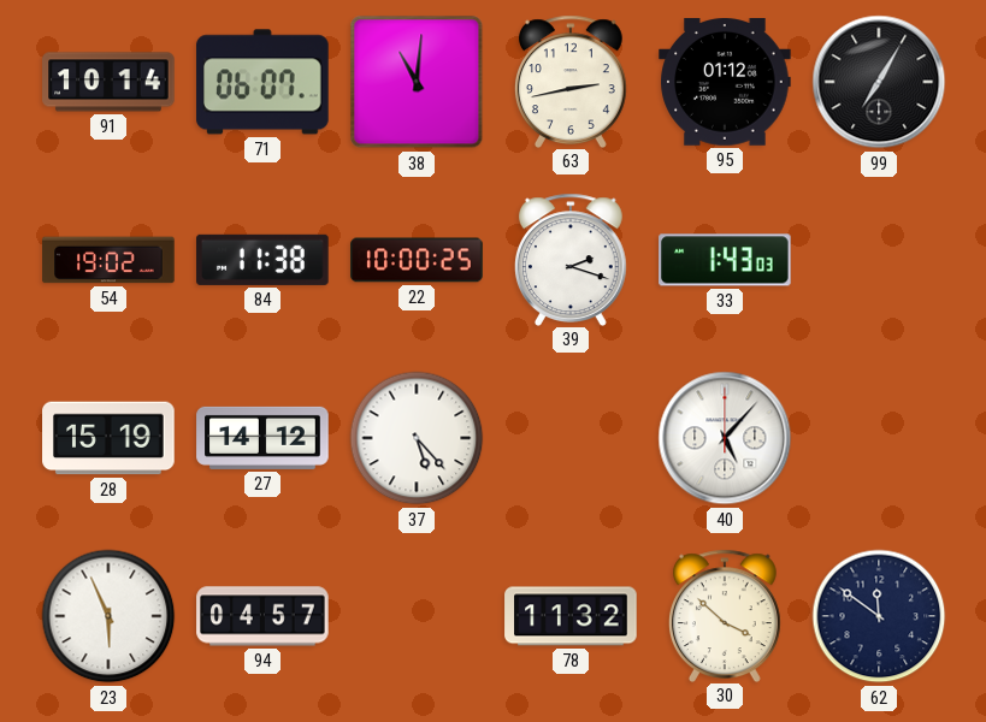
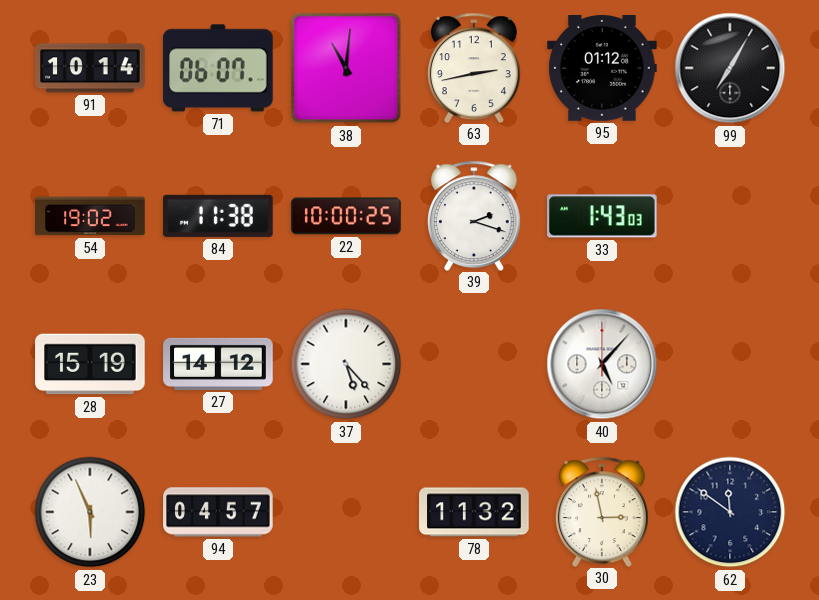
30: 3:52 -> 2:58
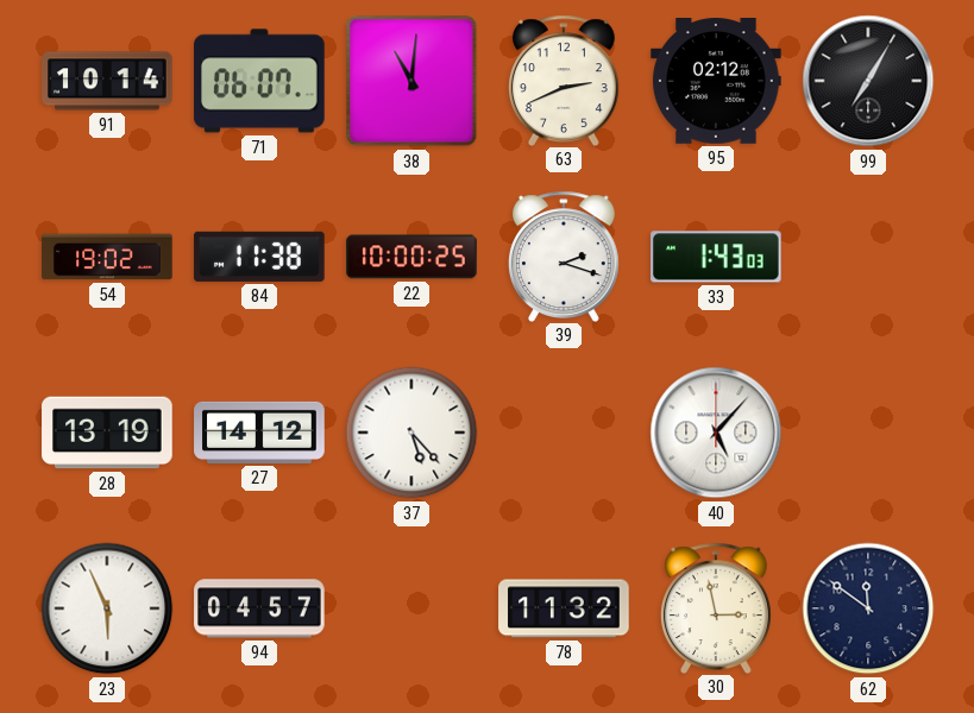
63: 2:43 -> 2:41
95: 01:12 -> 02:12
28: 15:19 -> 13:19
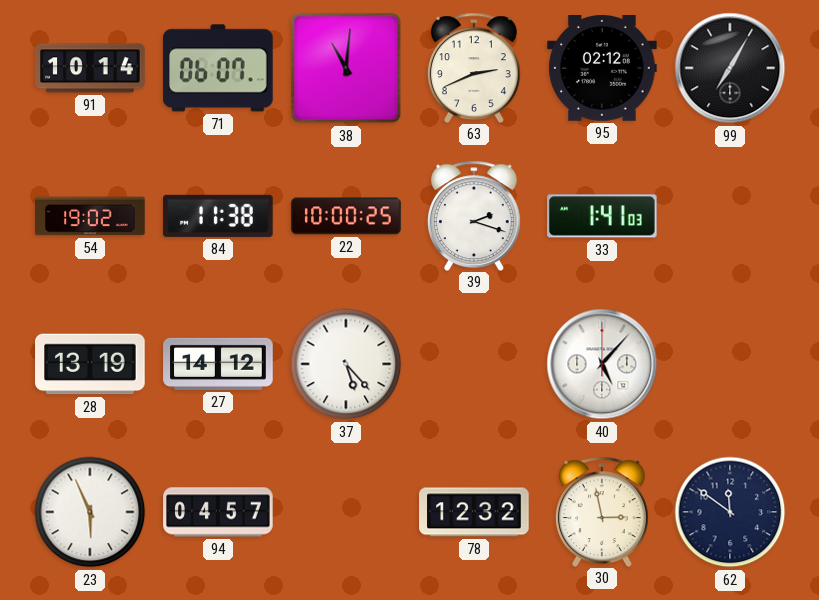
33: 1:43 -> 1:41
78: 11:32 -> 12:32
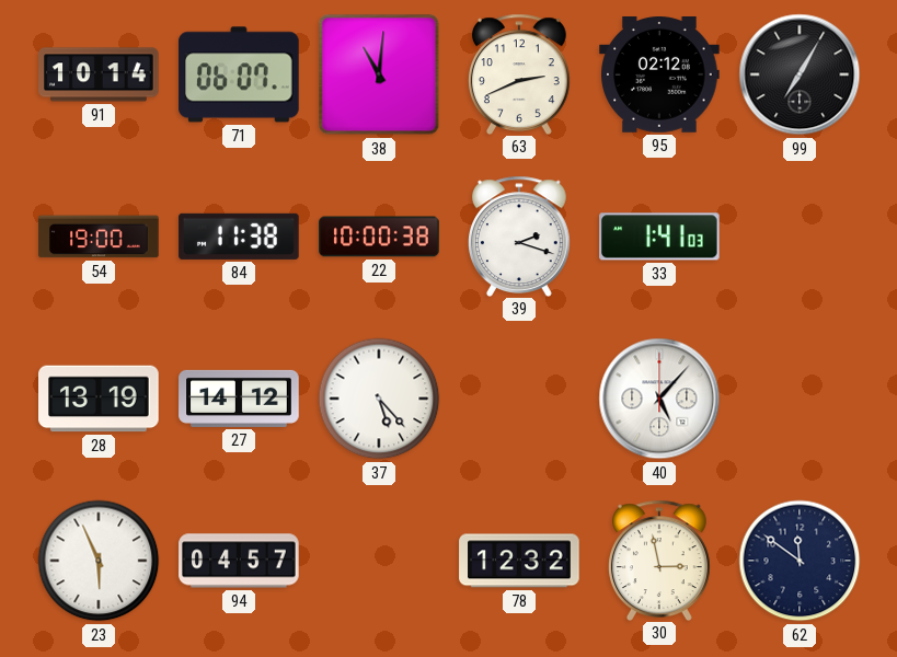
54: 19:02 -> 19:00
22: 10:00:25 -> 10:00:38
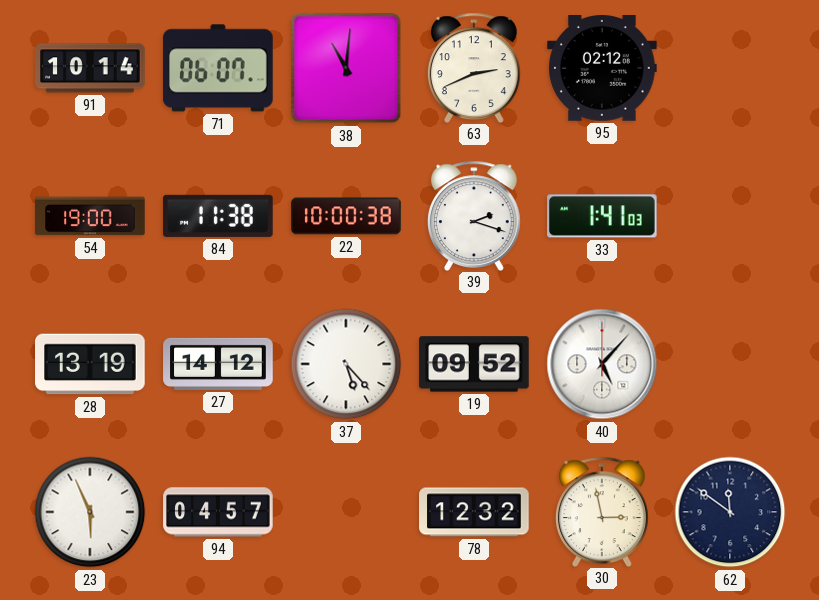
99: 7:05 -> none
19: none -> 09:52
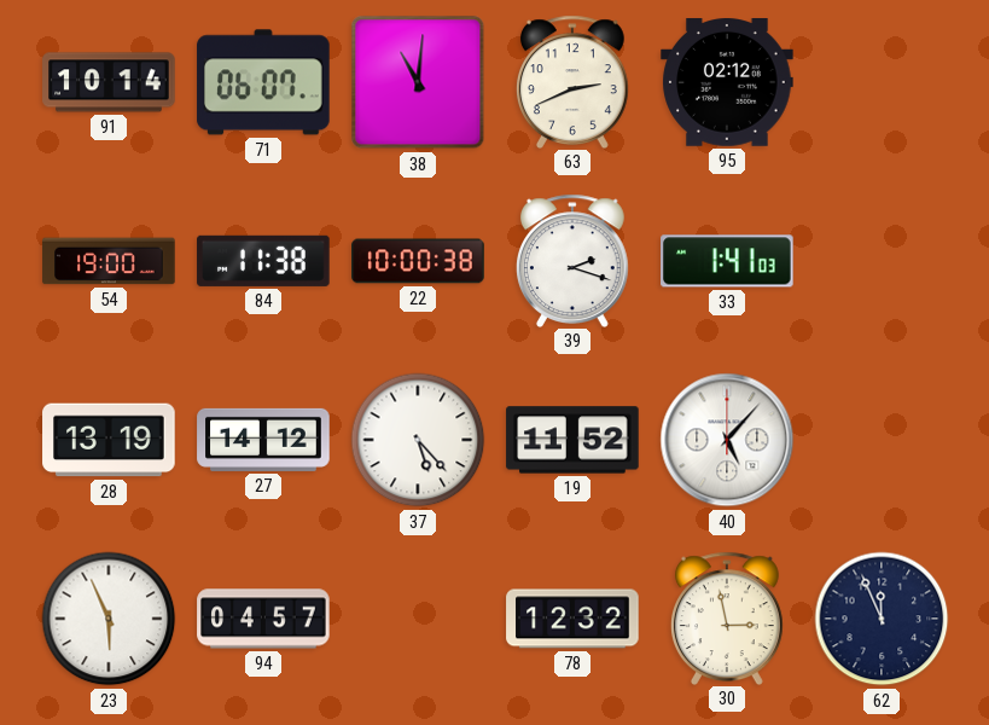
19: 09:52 -> 11:52
62: 11:51 -> 11:56
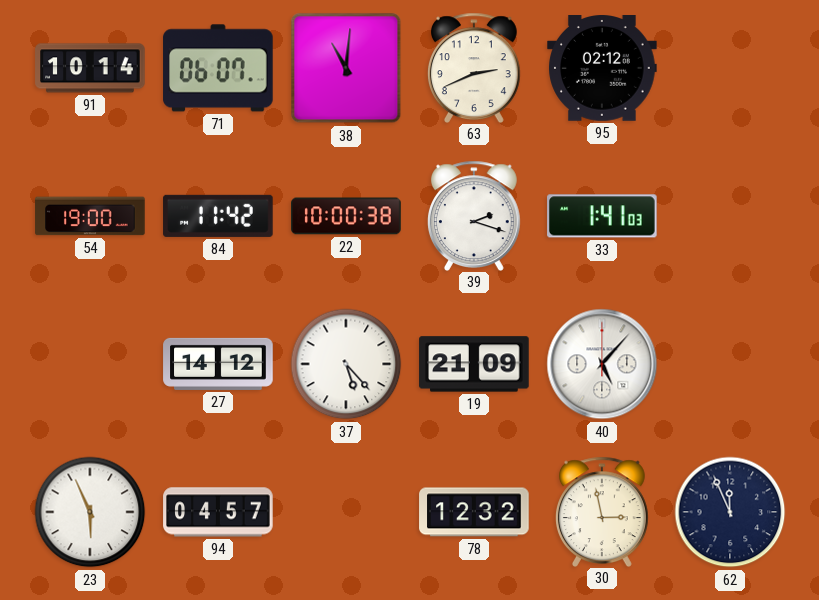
84: 11:38 -> 11:42
28: 13:19 -> none
19: 11:52 -> 21:09
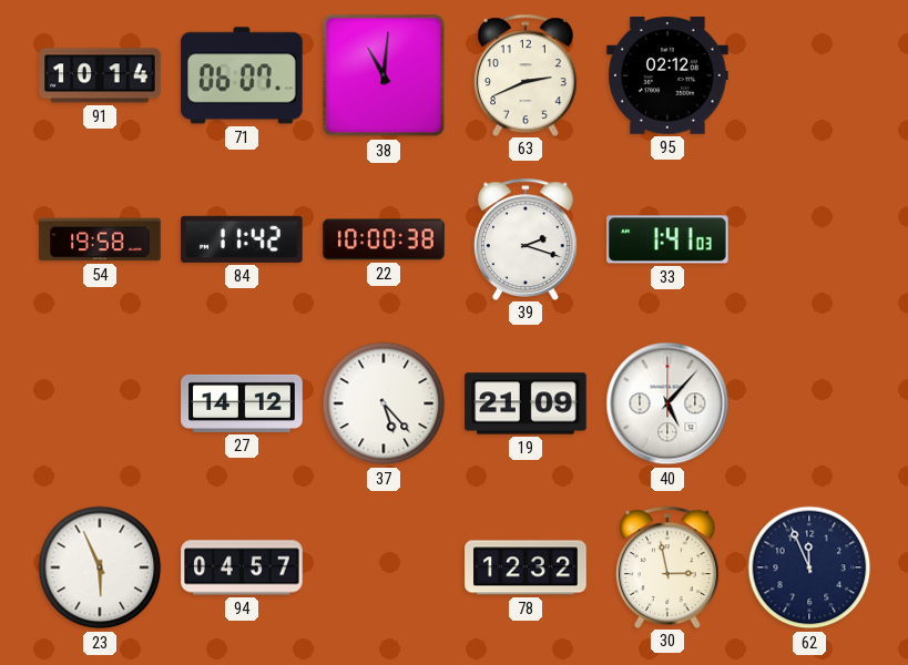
54: 19:00 -> 19:58
